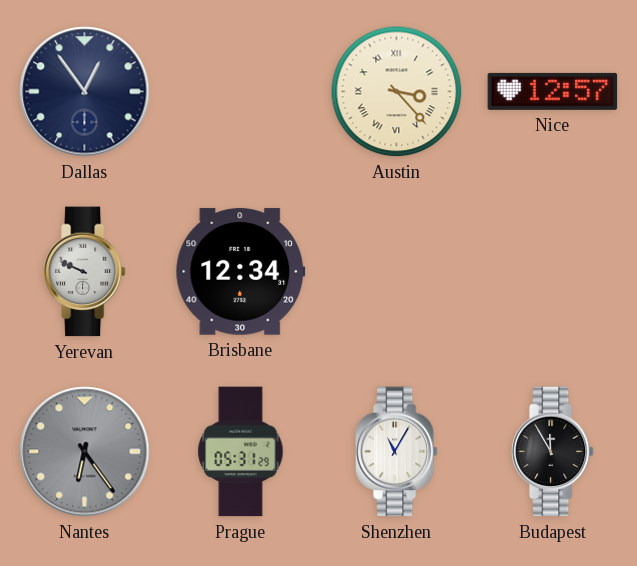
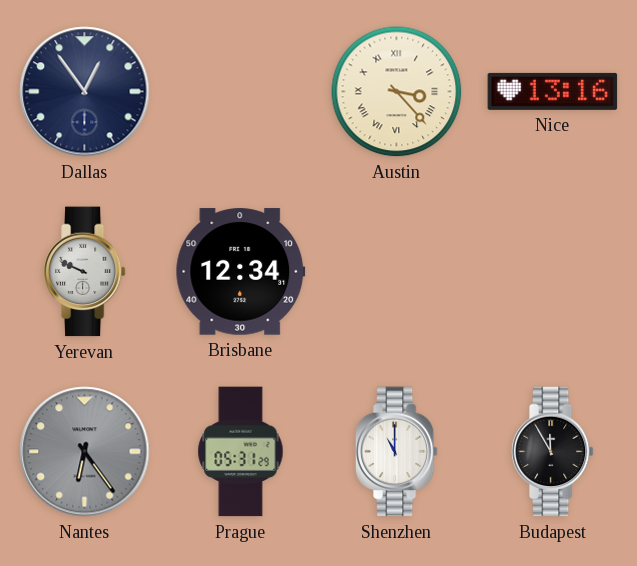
Nice: 12:57 -> 13:16
Shenzhen: 11:05 -> 11:00
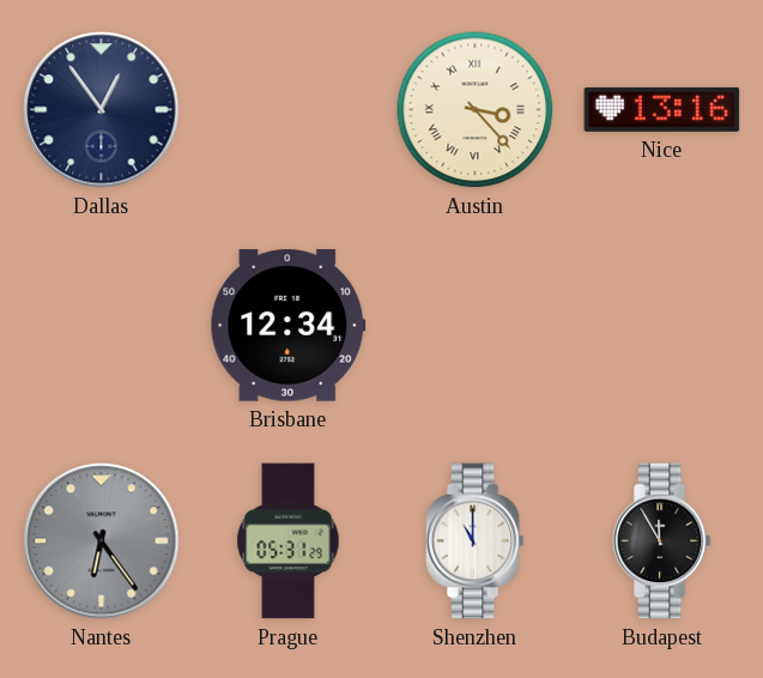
Yerevan: 9:49 -> none
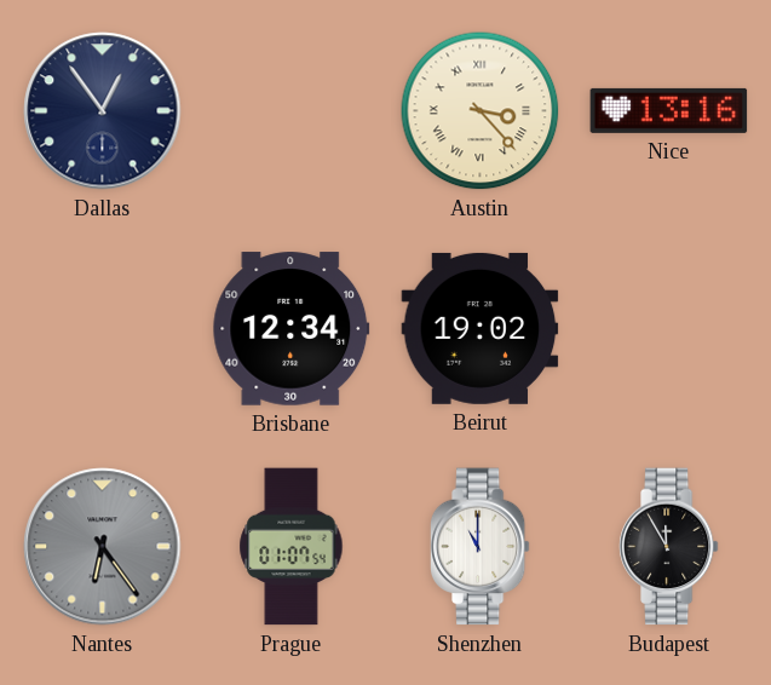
Beirut: none -> 19:02
Prague: 05:31 -> 01:07
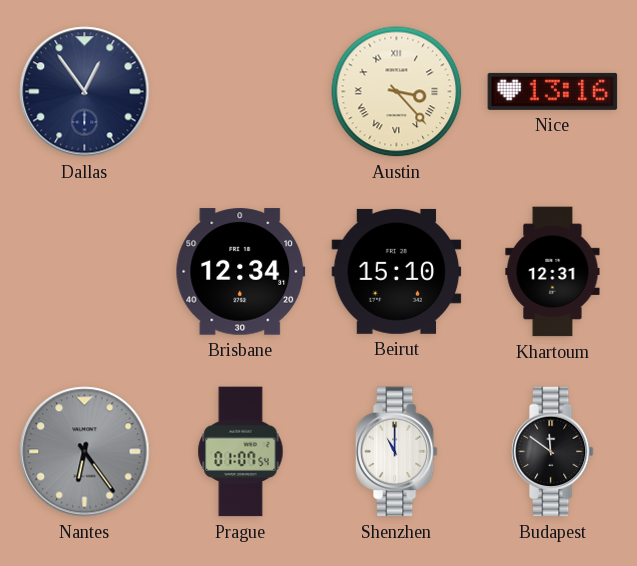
Beirut: 19:02 -> 15:10
Khartoum: none -> 12:31
Budapest: 11:55 -> 11:51
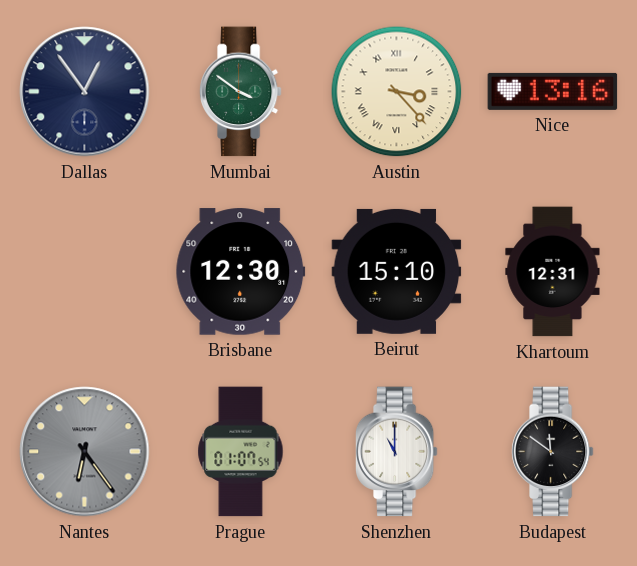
Mumbai: none -> 3:51
Brisbane: 12:34 -> 12:30
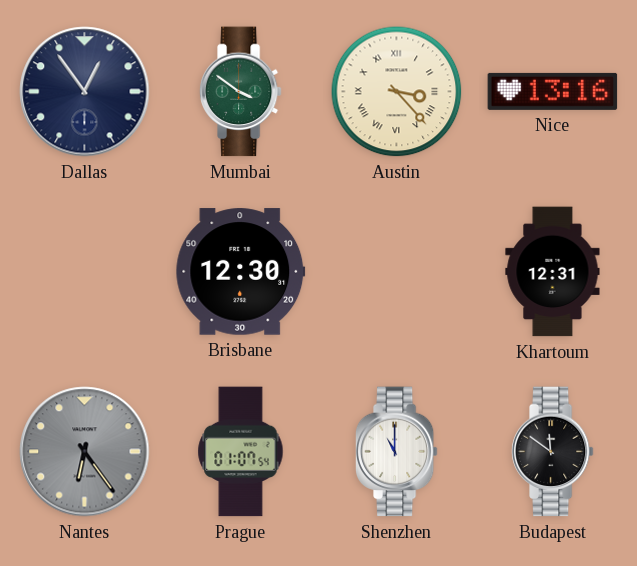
Beirut: 15:10 -> none
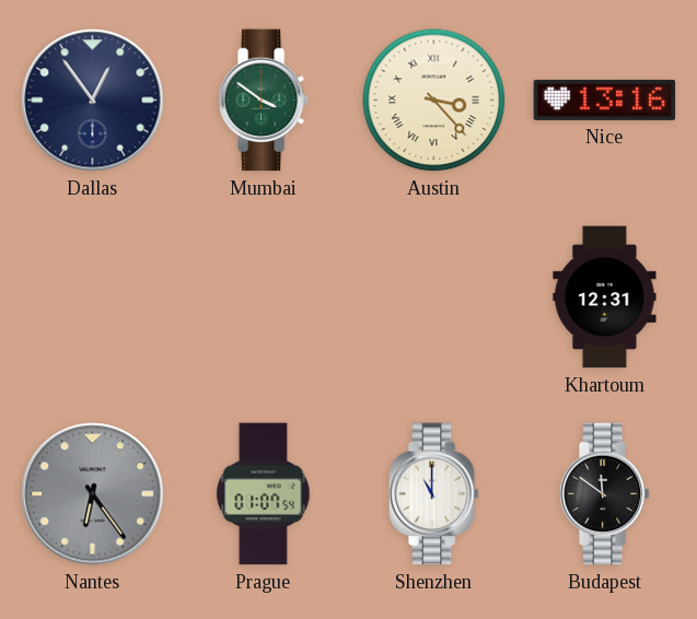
Brisbane: 12:30 -> none
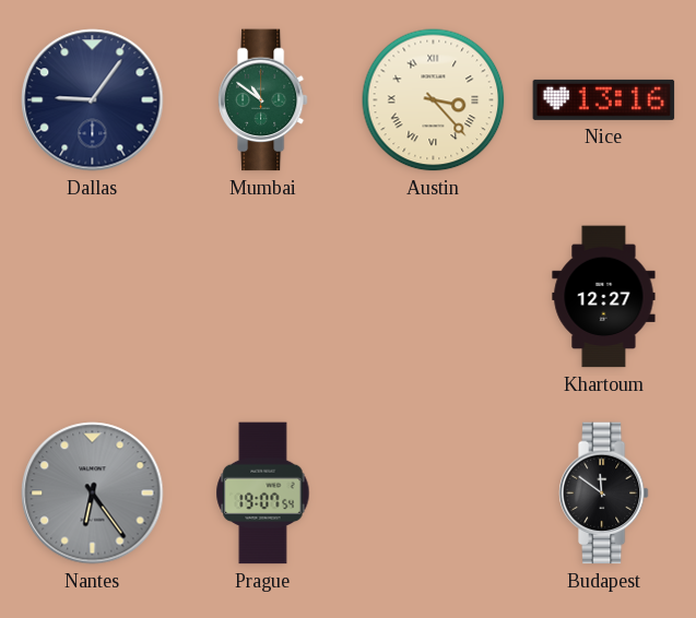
Dallas: 12:54 -> 9:06
Mumbai: 3:51 -> 10:51
Khartoum: 12:31 -> 12:27
Prague: 01:07 -> 19:07
Shenzhen: 11:00 -> none
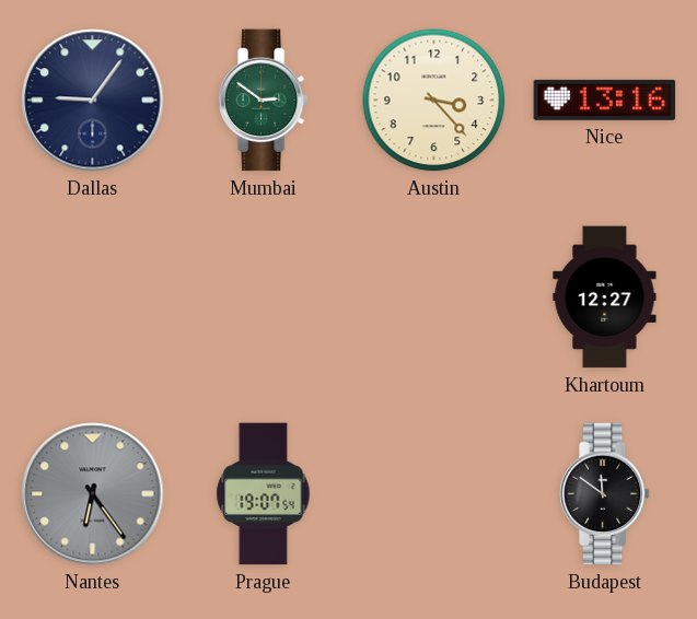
Mumbai: 10:51 -> 2:51
Austin numerals: Roman -> Arabic
